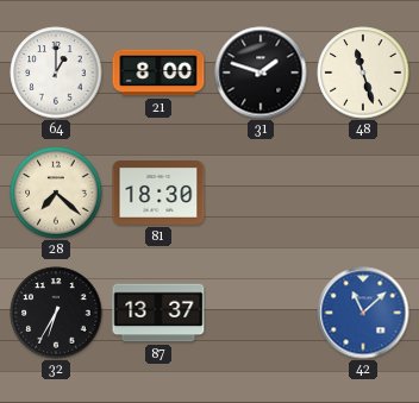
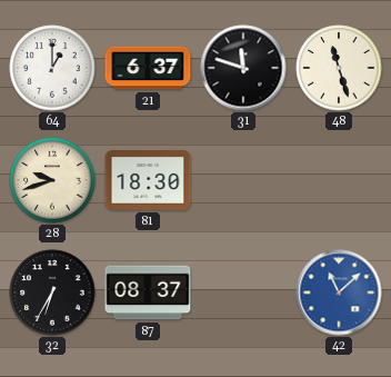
21: 8:00 -> 6:37
31: 1:48 -> 11:48
28: 7:22 -> 9:42
87: 13:37 -> 08:37
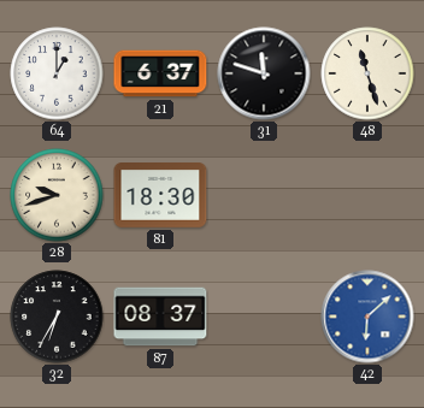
42: 11:08 -> 6:08
